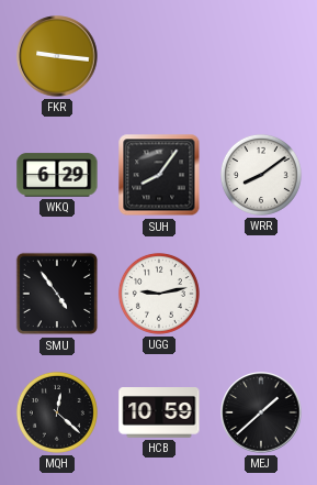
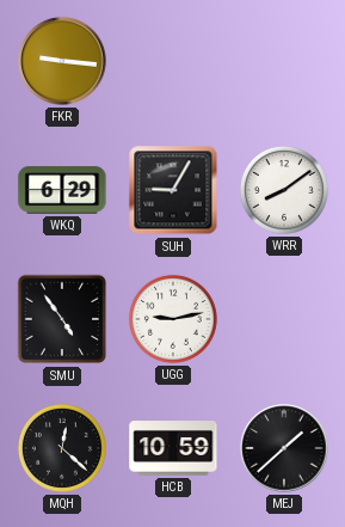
SUH: 8:06 -> 9:05
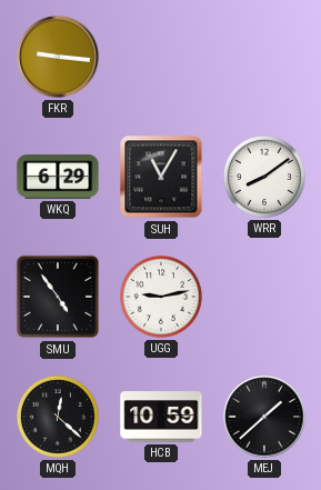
SUH: 9:05 -> 11:05
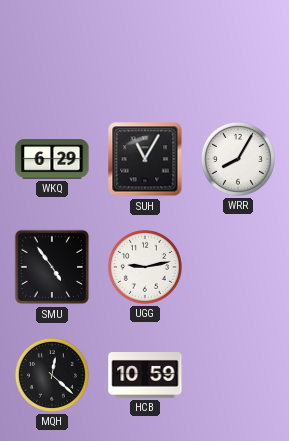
FKR: 9:16 -> none
WRR: 8:09 -> 8:05
MEJ: 1:38 -> none
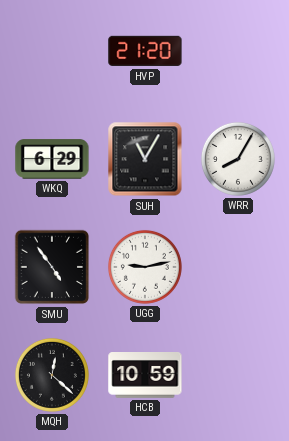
HVP: none -> 21:20
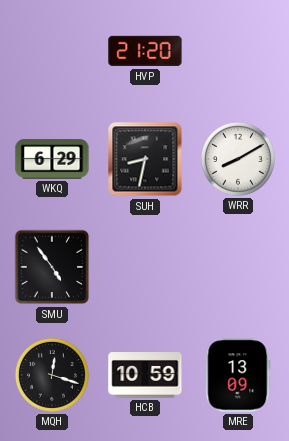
SUH: 11:05 -> 8:32
WRR: 8:05 -> 8:10
UGG: 9:13 -> none
MQH: 12:22 -> 12:18
MRE: none -> 13:09
